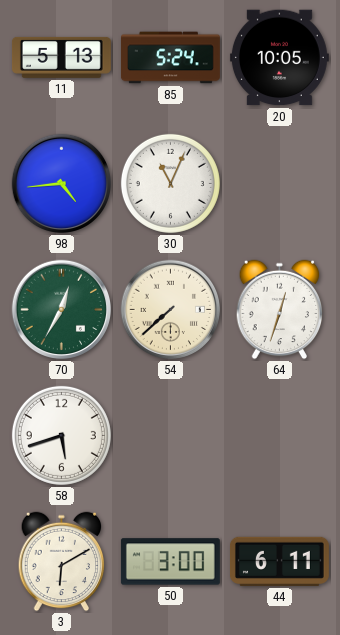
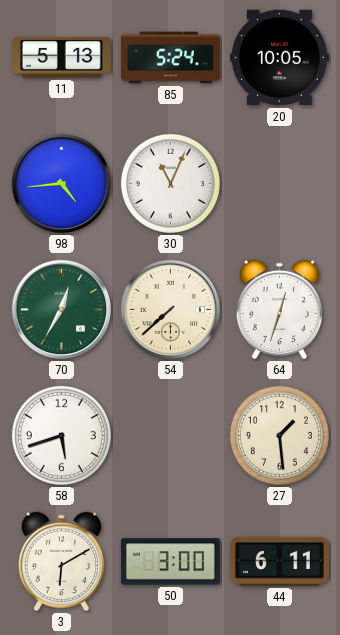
27: none -> 1:29
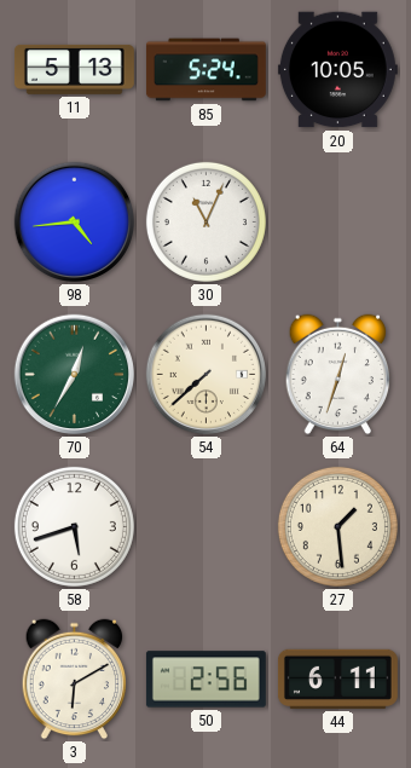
50: 3:00 -> 2:56
